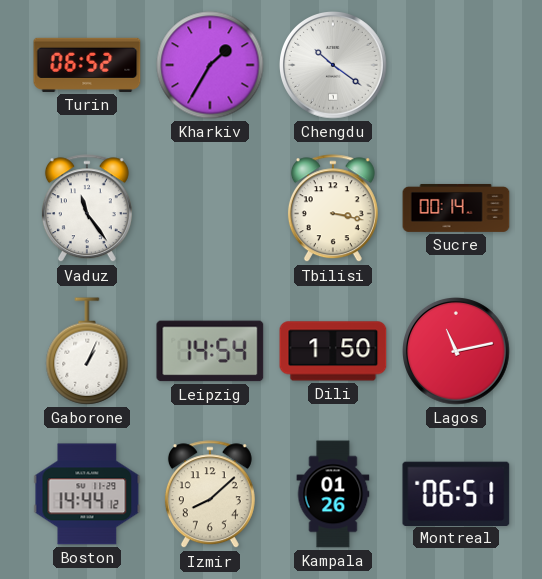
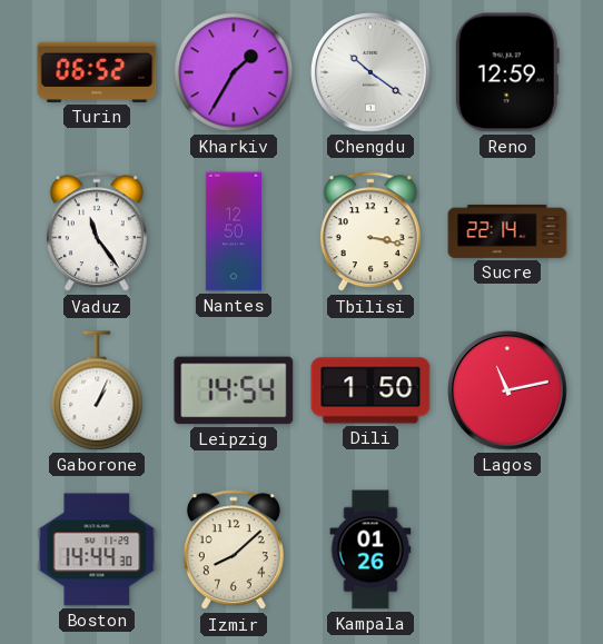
Reno: none -> 12:59
Nantes: none -> 12:50
Sucre: 00:14 -> 22:14
Boston: 14:44:12 -> 14:44:30
Montreal: 06:51 -> none
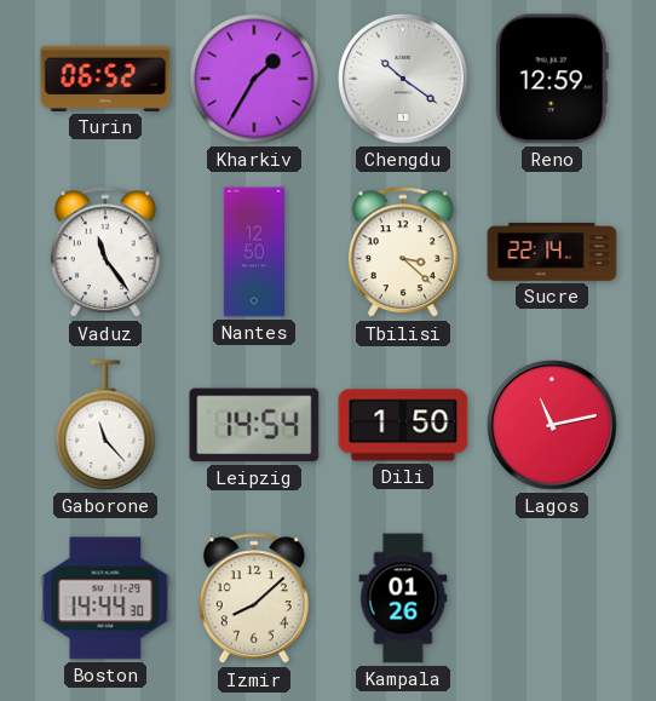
Tbilisi: 3:17 -> 3:22
Gaborone: 1:04 -> 11:23
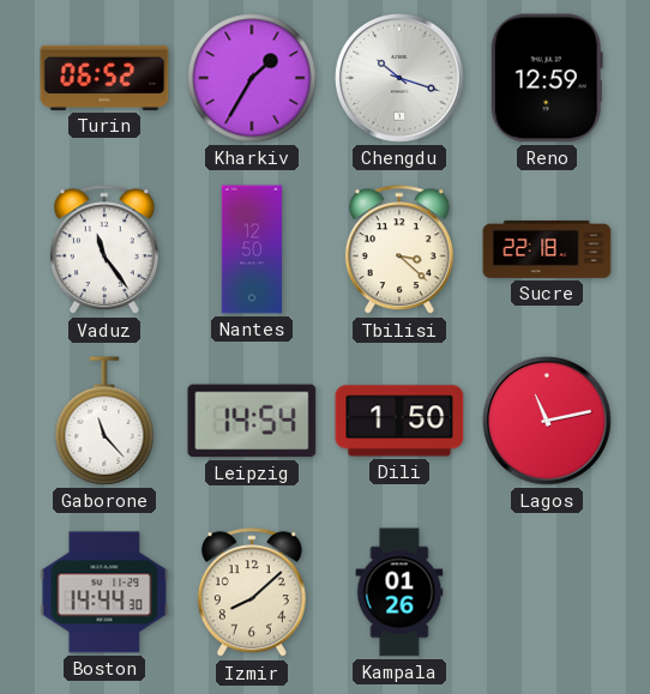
Chengdu: 10:21 -> 10:18
Sucre: 22:14 -> 22:18
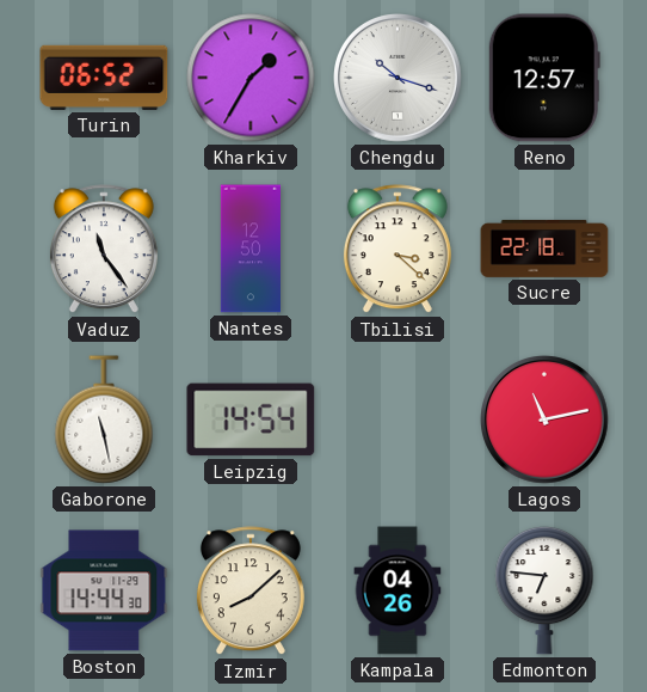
Reno: 12:59 -> 12:57
Gaborone: 11:23 -> 11:28
Dili: 1:50 -> none
Kampala: 01:26 -> 04:26
Edmonton: none -> 6:46
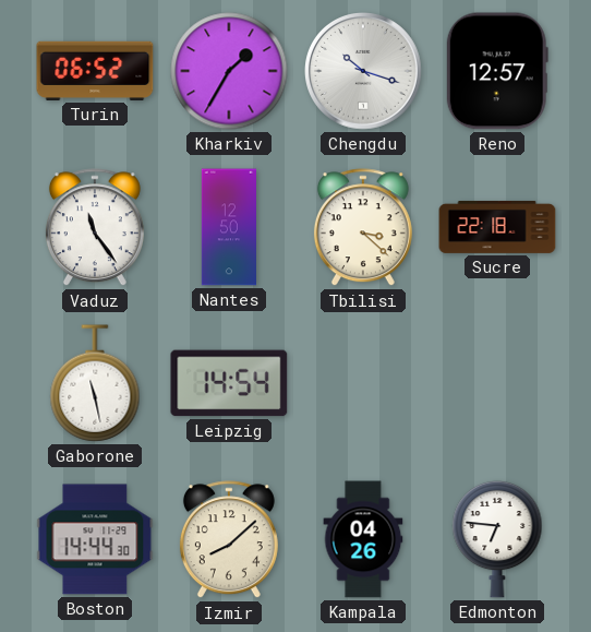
Lagos: 11:13 -> none
